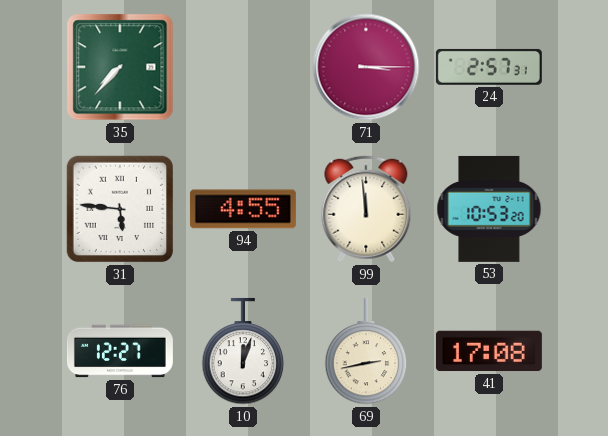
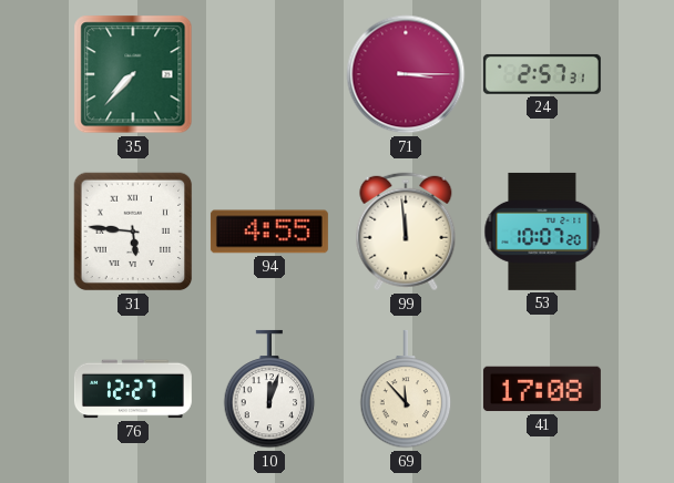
53: 10:53 -> 10:07
69: 2:43 -> 11:53
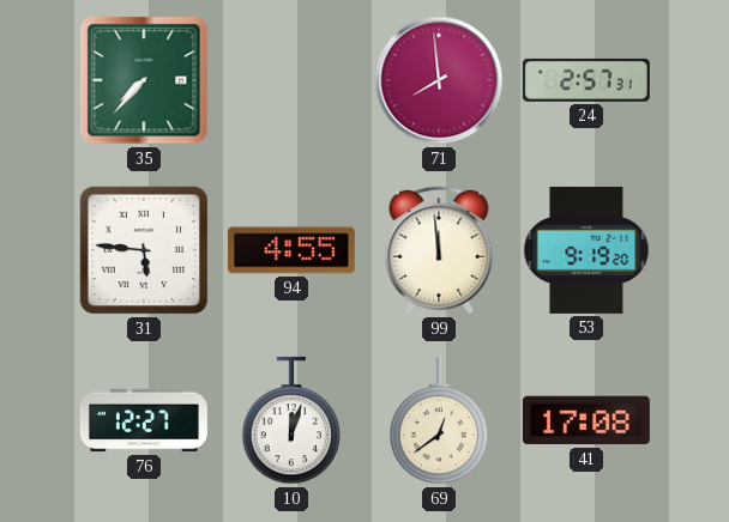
71: 3:15 -> 7:59
53: 10:07 -> 9:19
69: 11:53 -> 12:39
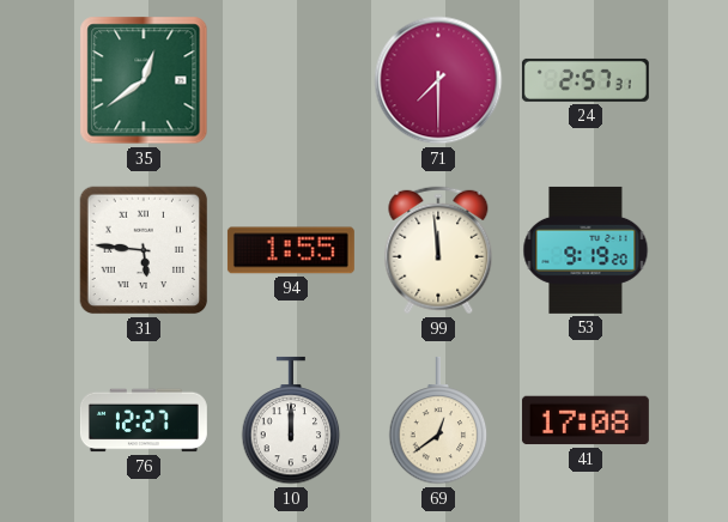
35: 7:37 -> 12:39
71: 7:59 -> 7:30
94: 4:55 -> 1:55
10: 12:03 -> 12:00
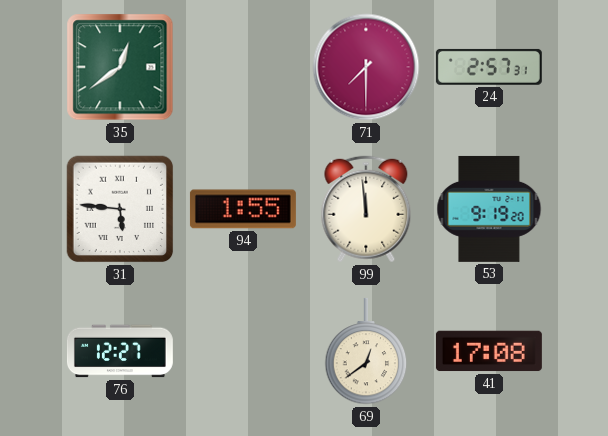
10: 12:00 -> none
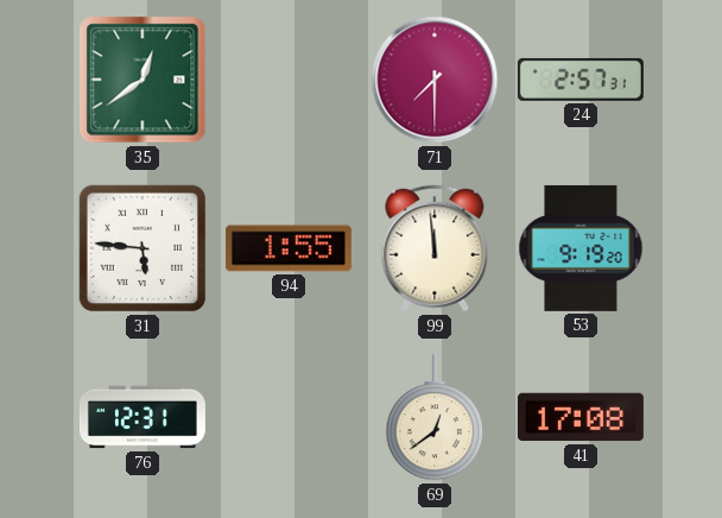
76: 12:27 -> 12:31
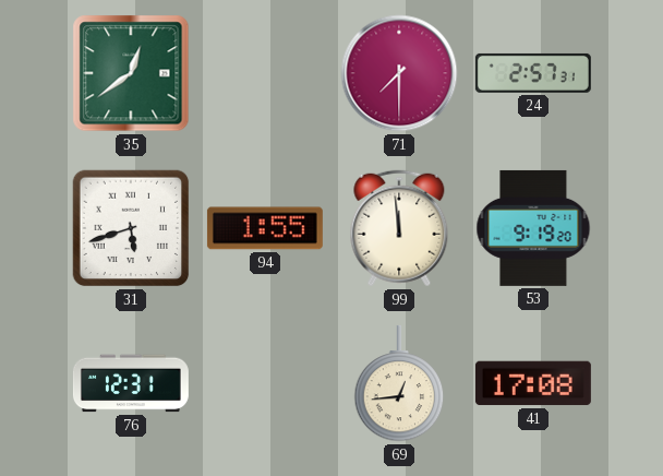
31: 5:46 -> 5:42
69: 12:39 -> 12:44
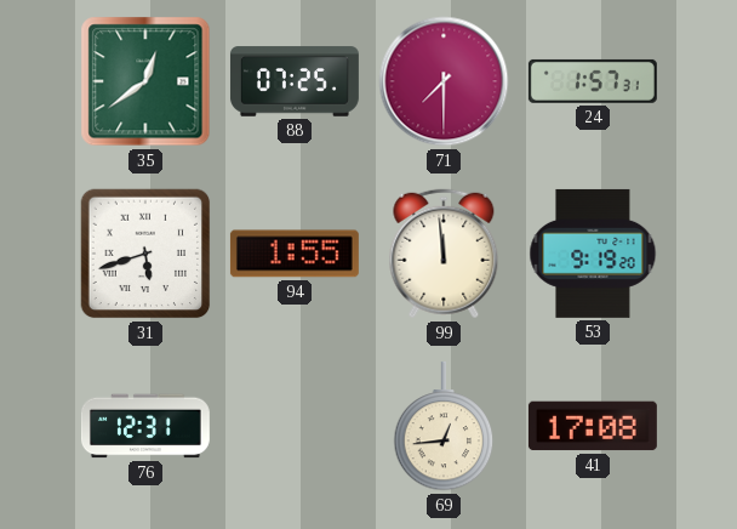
88: none -> 07:25
24: 2:57 -> 1:57
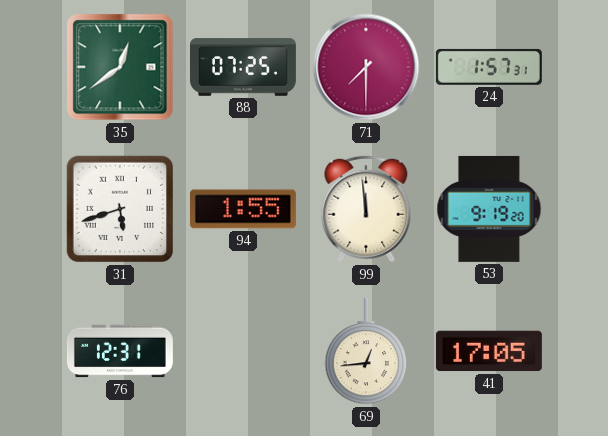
41: 17:08 -> 17:05
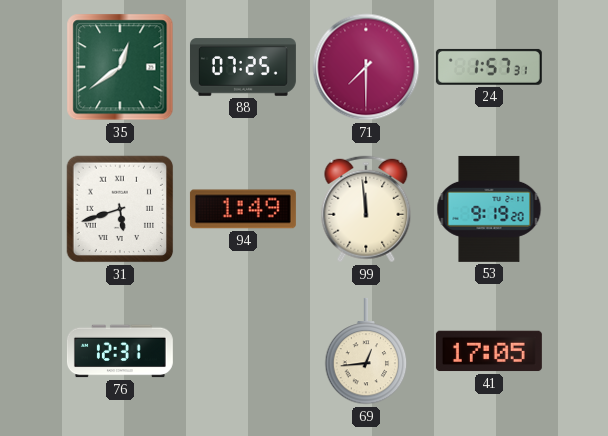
94: 1:55 -> 1:49
